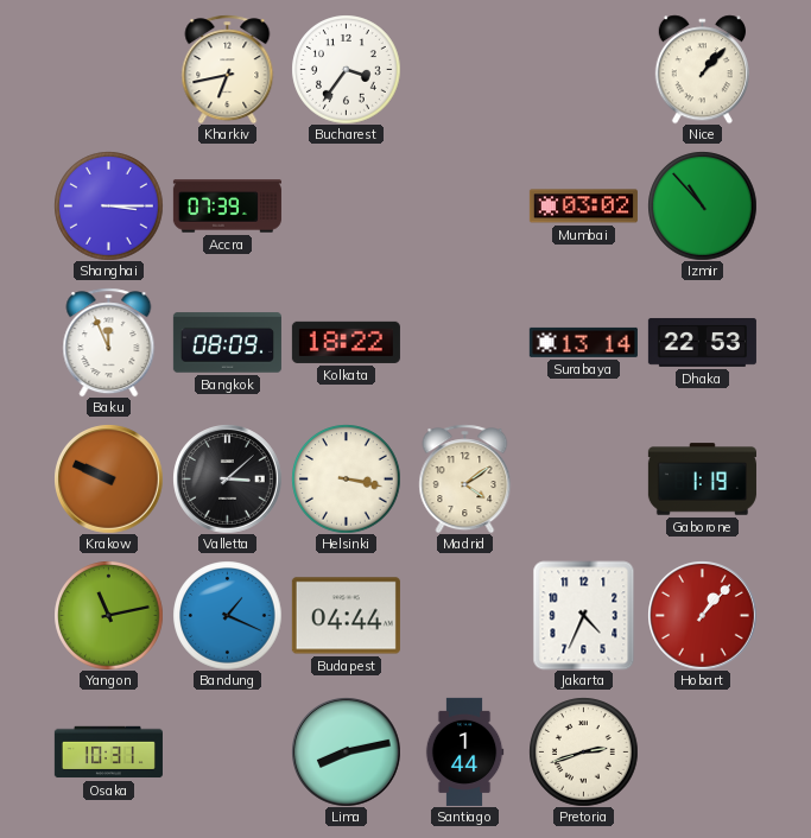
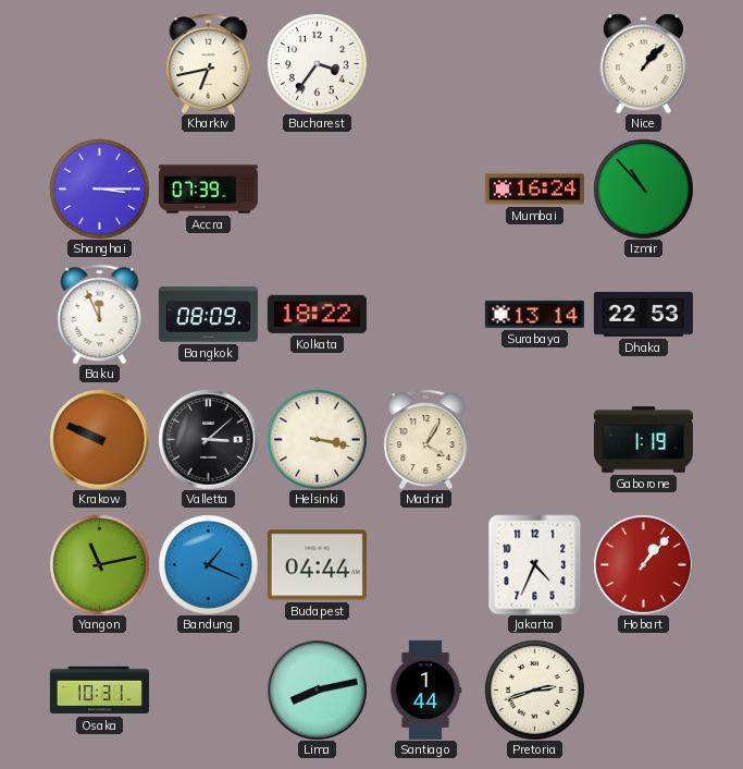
Mumbai: 03:02 -> 16:24
Madrid: 4:09 -> 4:05
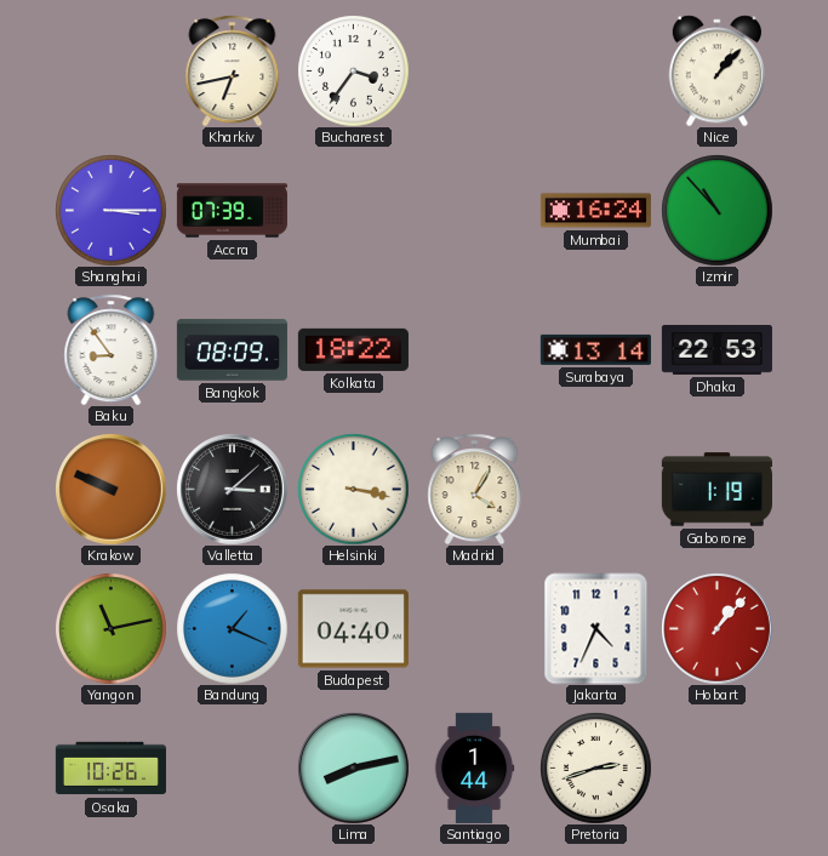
Baku: 11:56 -> 8:54
Budapest: 04:44 -> 04:40
Osaka: 10:31 -> 10:26
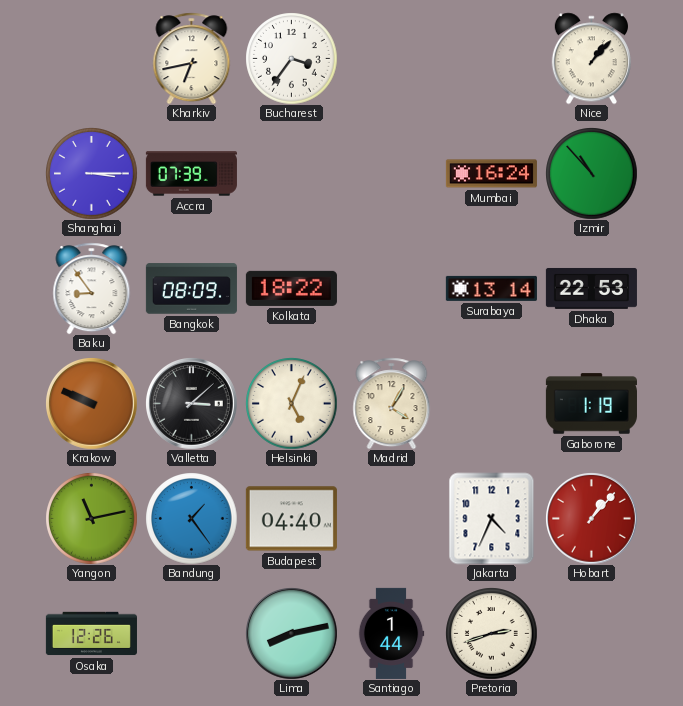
Helsinki: 3:17 -> 5:04
Bandung: 1:19 -> 1:24
Osaka: 10:26 -> 12:26
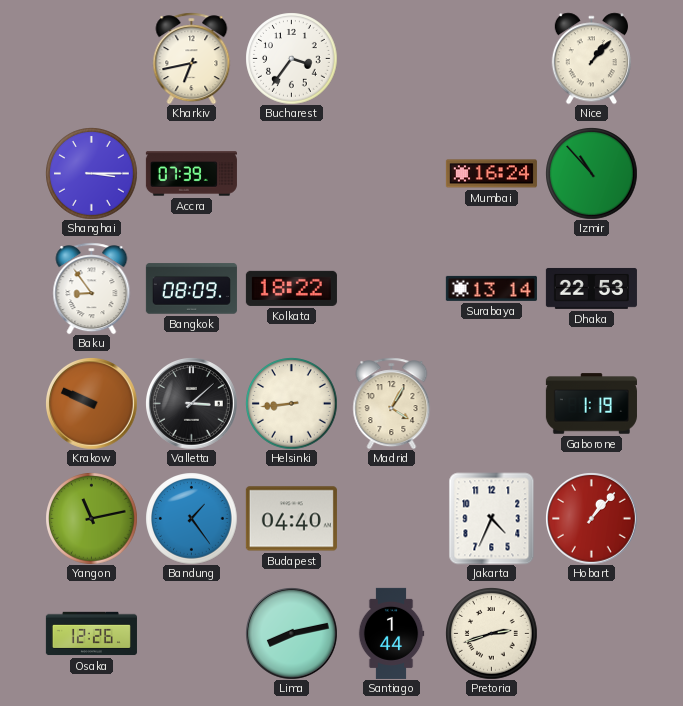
Helsinki: 5:04 -> 8:44
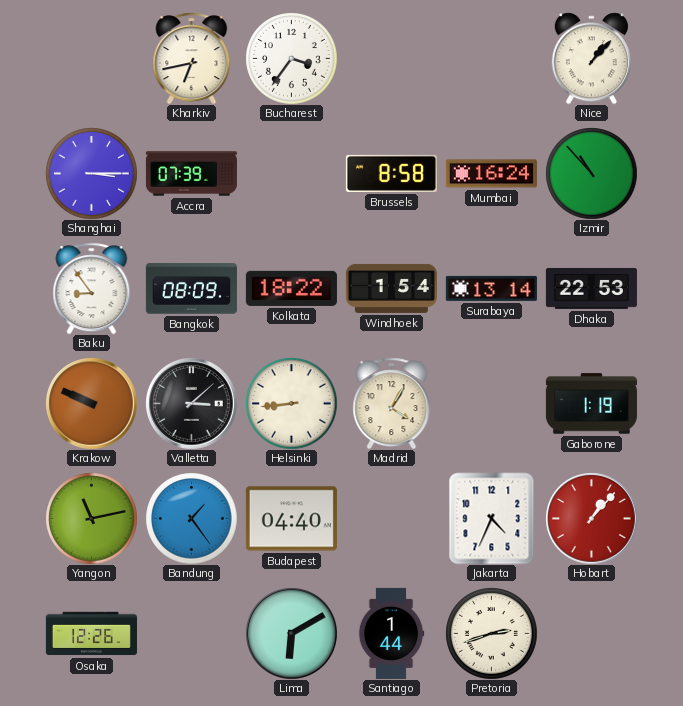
Brussels: none -> 8:58
Windhoek: none -> 1:54
Lima: 8:13 -> 6:10
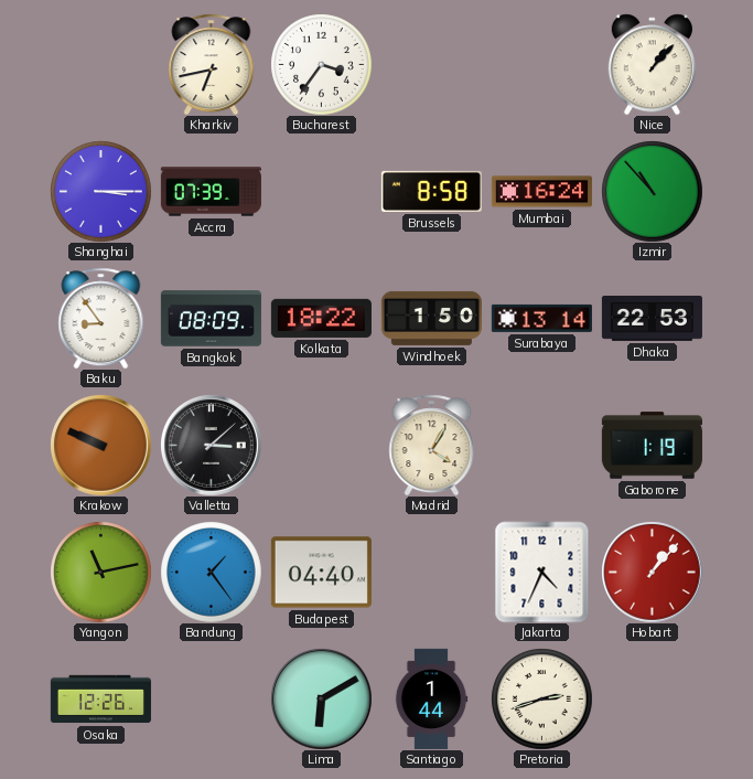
Windhoek: 1:54 -> 1:50
Helsinki: 8:44 -> none
